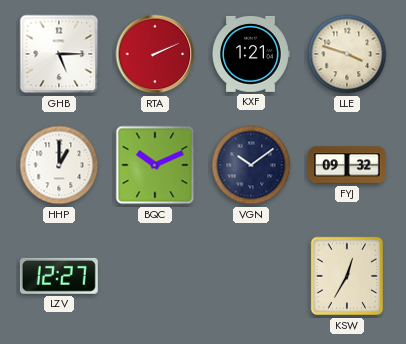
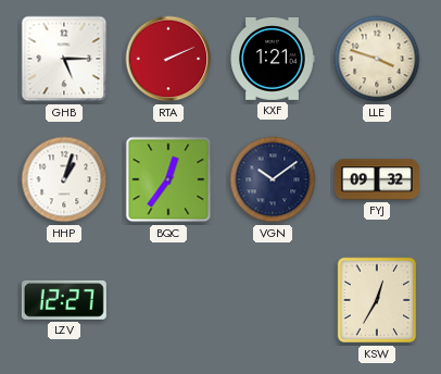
HHP: 1:00 -> 1:03
BQC: 10:11 -> 12:36
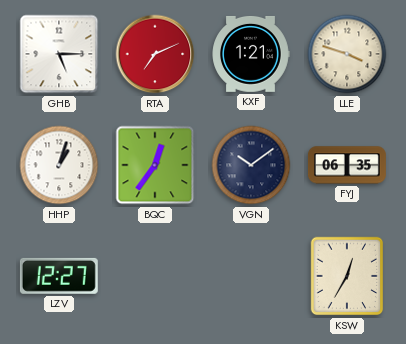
RTA: 2:11 -> 7:11
FYJ: 09:32 -> 06:35
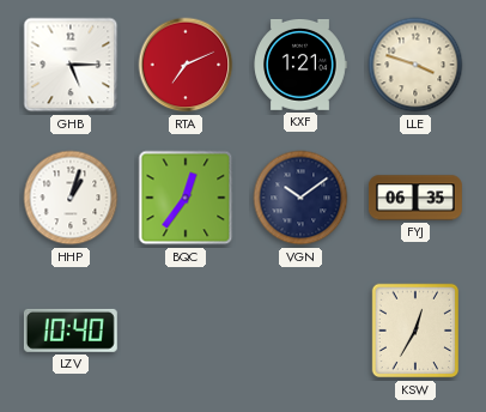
LZV: 12:27 -> 10:40
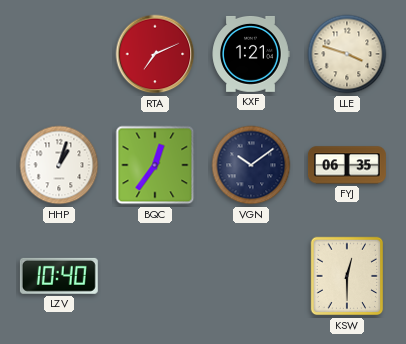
GHB: 5:15 -> none
KSW: 12:35 -> 12:30
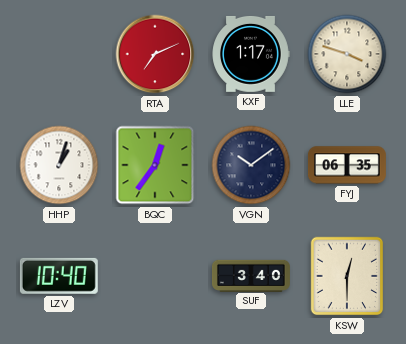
KXF: 1:21 -> 1:17
SUF: none -> 3:40
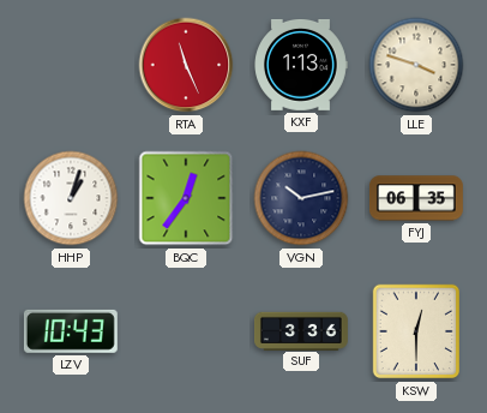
RTA: 7:11 -> 11:26
KXF: 1:17 -> 1:13
VGN: 10:09 -> 10:13
LZV: 10:40 -> 10:43
SUF: 3:40 -> 3:36
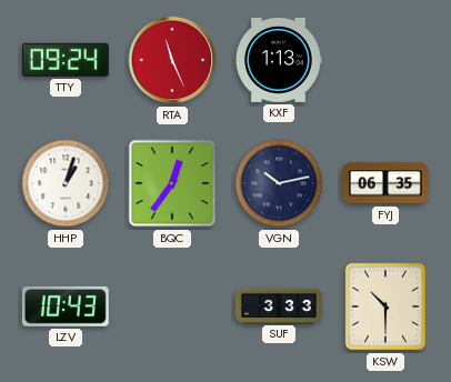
TTY: none -> 09:24
LLE: 3:48 -> none
SUF: 3:36 -> 3:33
KSW: 12:30 -> 10:30
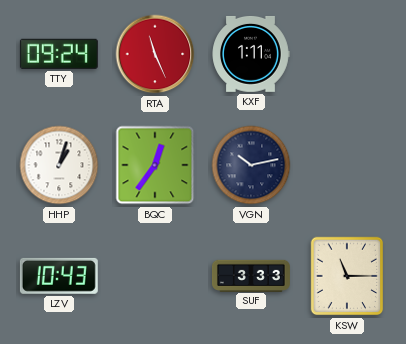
KXF: 1:13 -> 1:11
FYJ: 06:35 -> none
KSW: 10:30 -> 11:15
